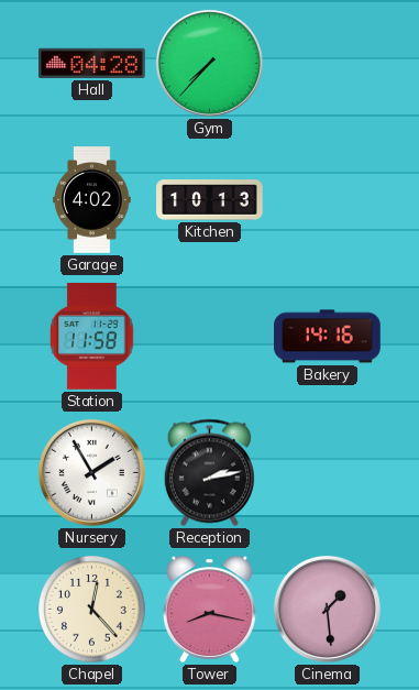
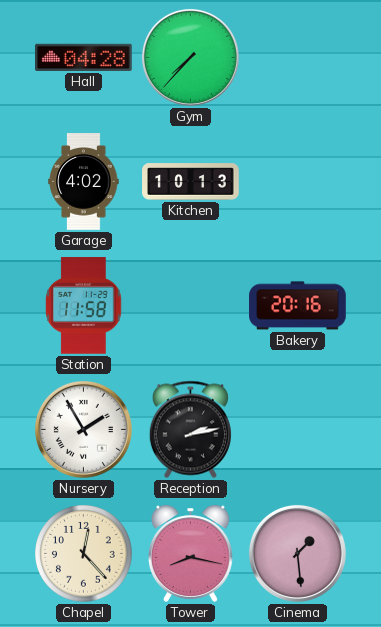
Bakery: 14:16 -> 20:16
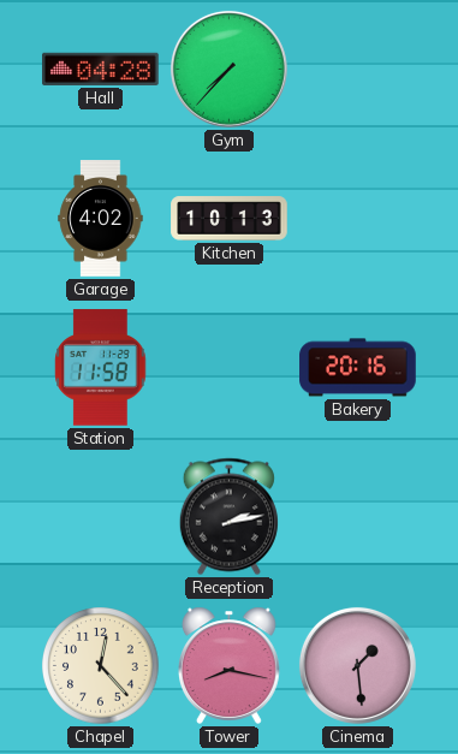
Nursery: 1:55 -> none
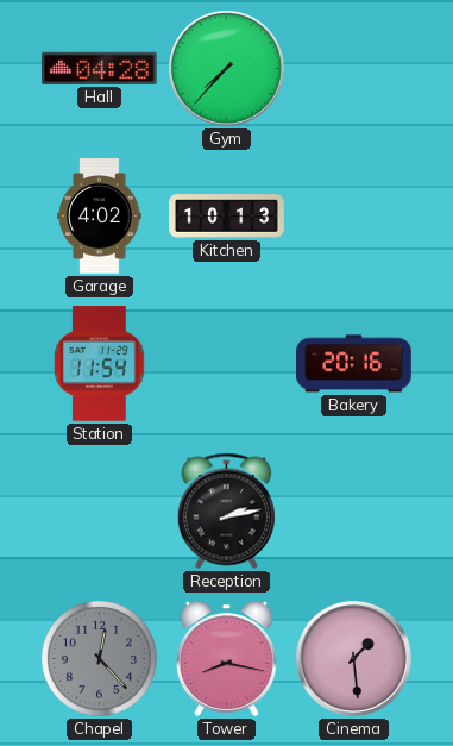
Station: 11:58 -> 11:54
Chapel dial: cream -> grey
